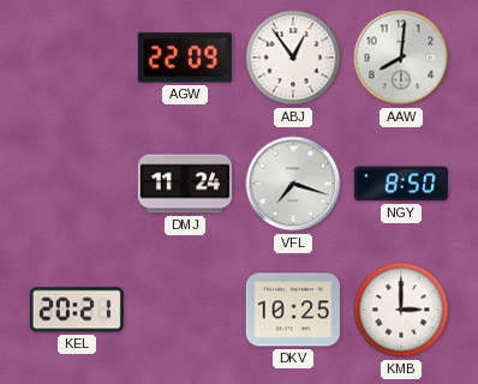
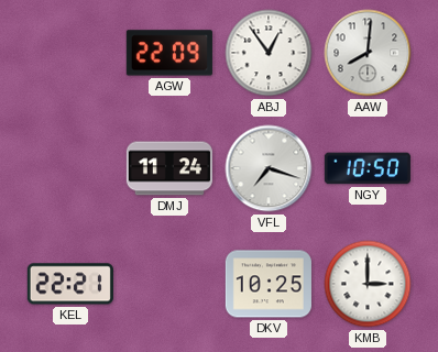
NGY: 8:50 -> 10:50
KEL: 20:21 -> 22:21
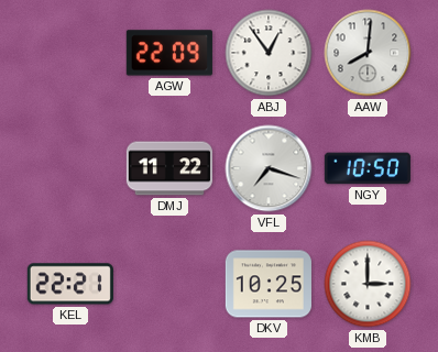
DMJ: 11:24 -> 11:22
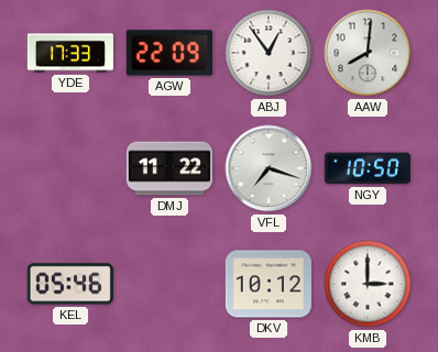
YDE: none -> 17:33
KEL: 22:21 -> 05:46
DKV: 10:25 -> 10:12
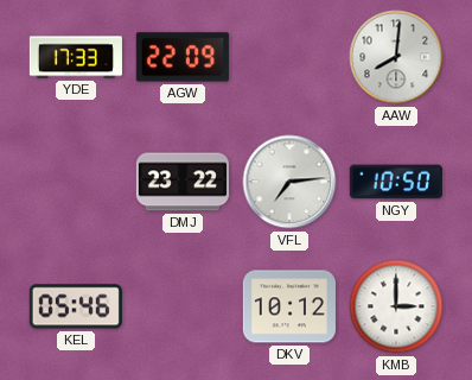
ABJ: 12:54 -> none
DMJ: 11:22 -> 23:22
VFL: 7:18 -> 7:14
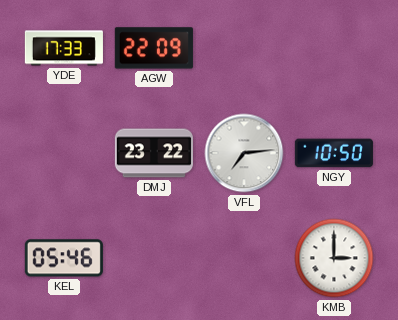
AAW: 8:01 -> none
DKV: 10:12 -> none
